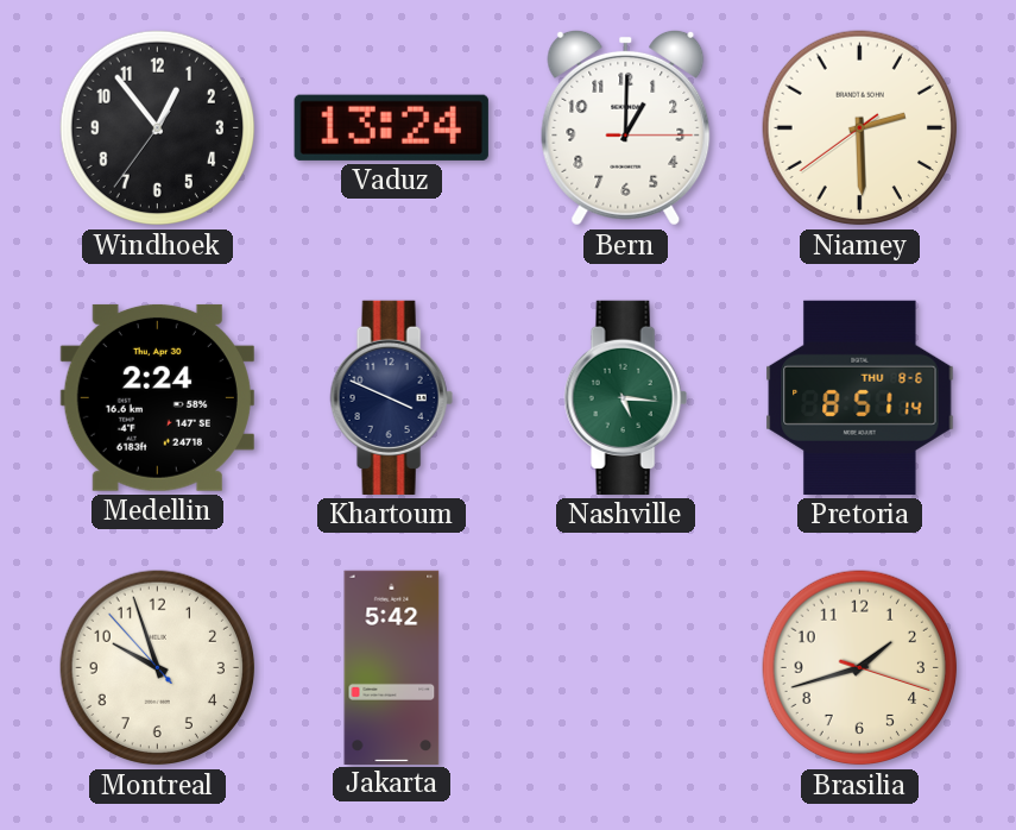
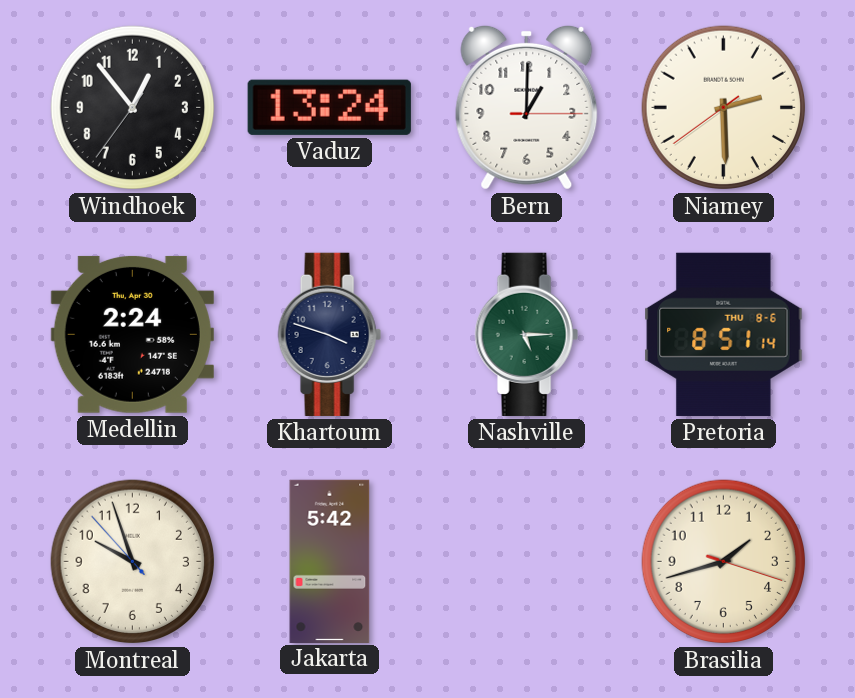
Khartoum: 3:49 -> 3:48
Nashville: 5:16 -> 5:15
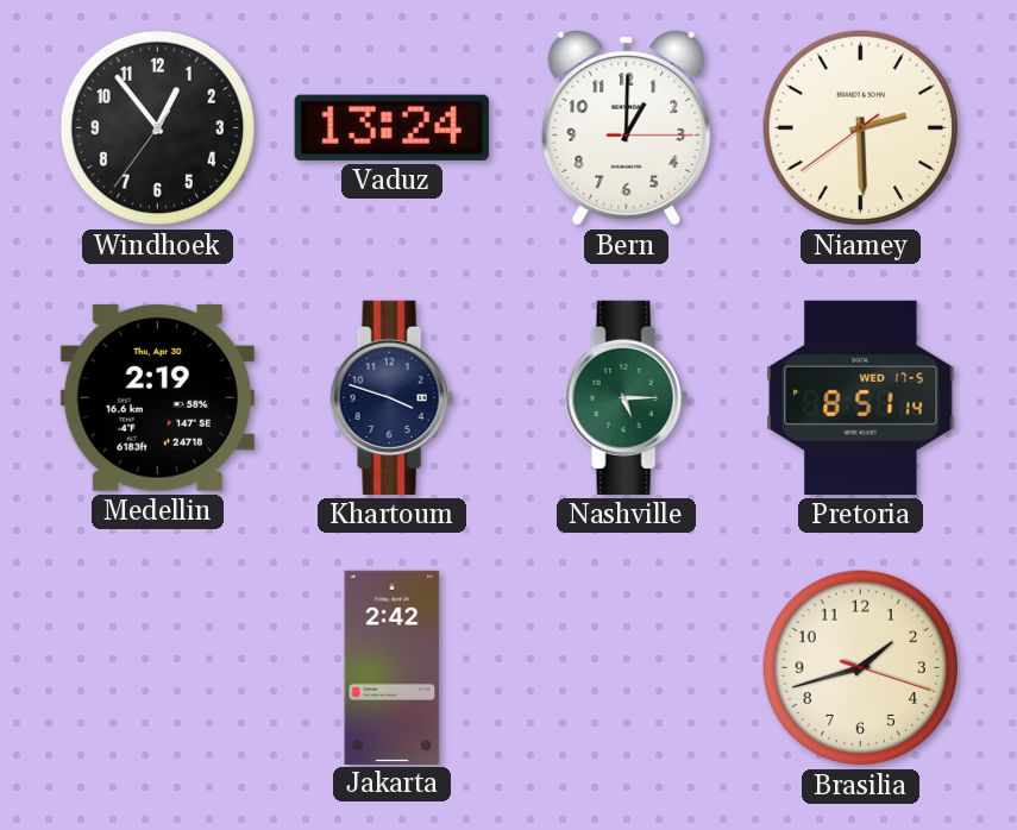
Medellin: 2:24 -> 2:19
Pretoria date: THU 8-6 -> WED 17-5
Montreal: 9:56 -> none
Jakarta: 5:42 -> 2:42
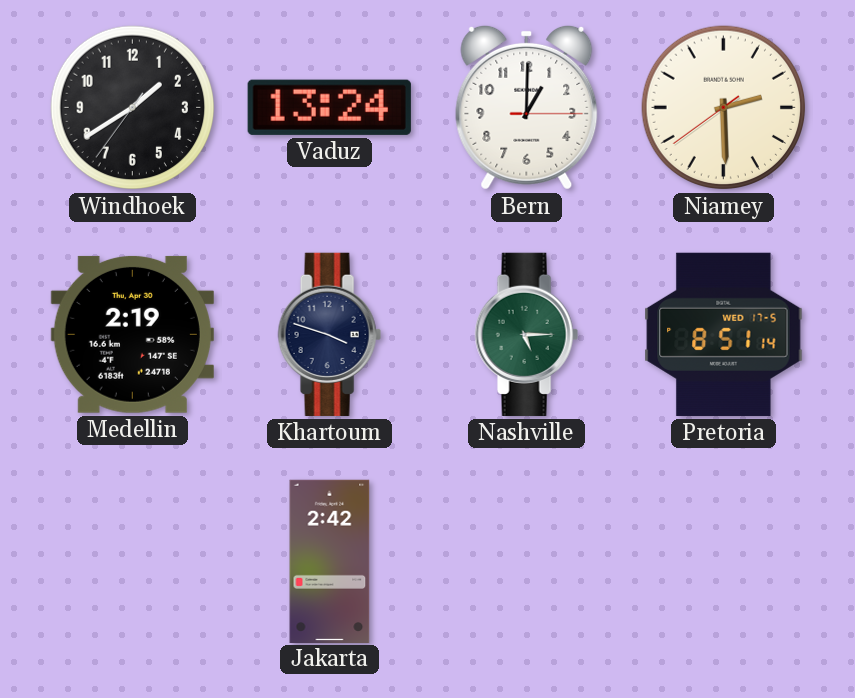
Windhoek: 12:53 -> 1:39
Brasilia: 1:42 -> none
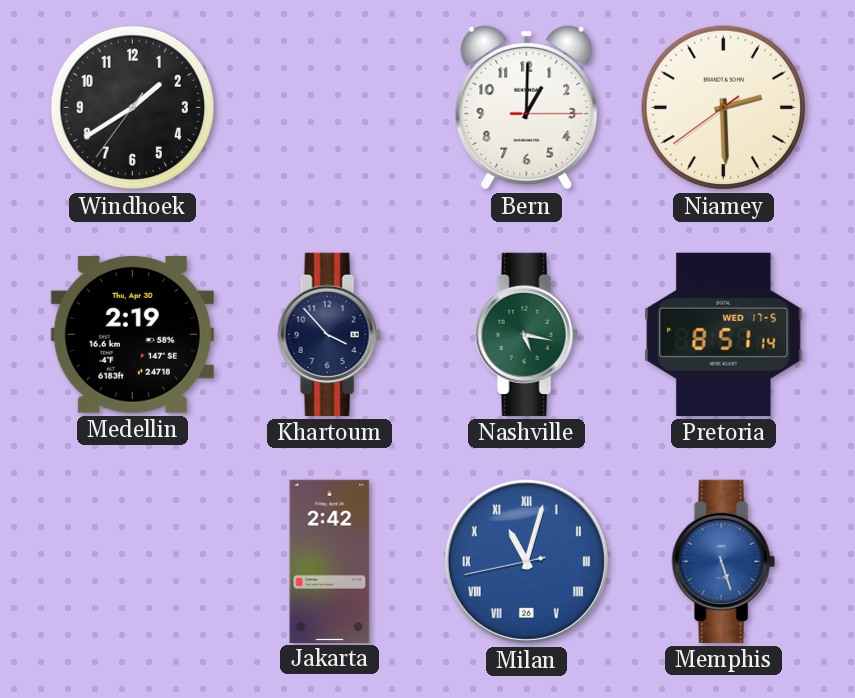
Vaduz: 13:24 -> none
Khartoum: 3:48 -> 3:53
Nashville: 5:15 -> 5:17
Milan: none -> 11:02
Memphis: none -> 5:27
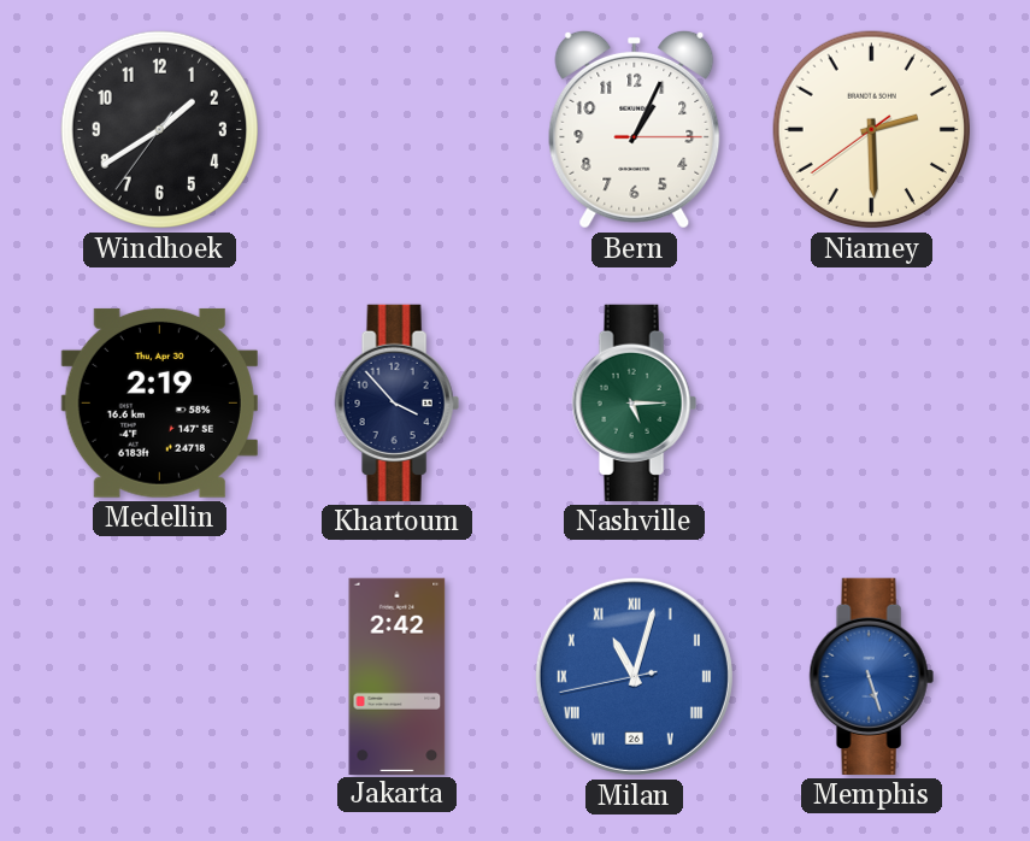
Bern: 1:00 -> 1:04
Nashville: 5:17 -> 5:15
Pretoria: 8:51 -> none
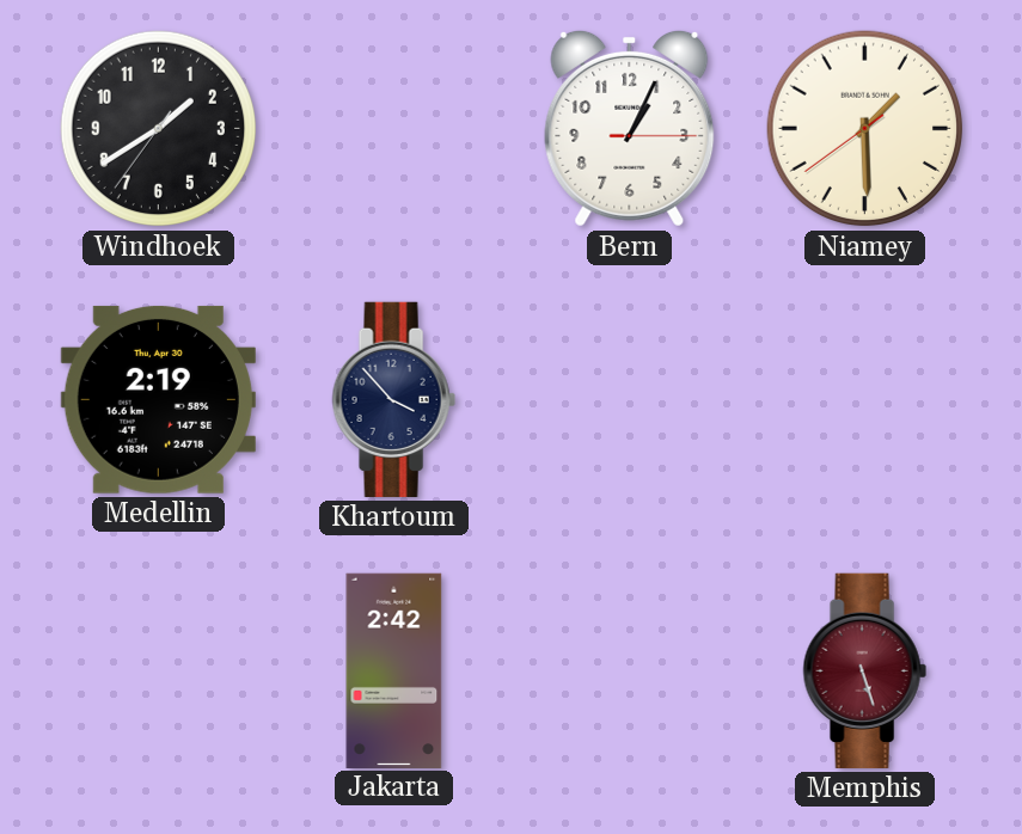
Niamey: 2:29 -> 1:29
Nashville: 5:15 -> none
Milan: 11:02 -> none
Memphis dial: blue -> burgundy
